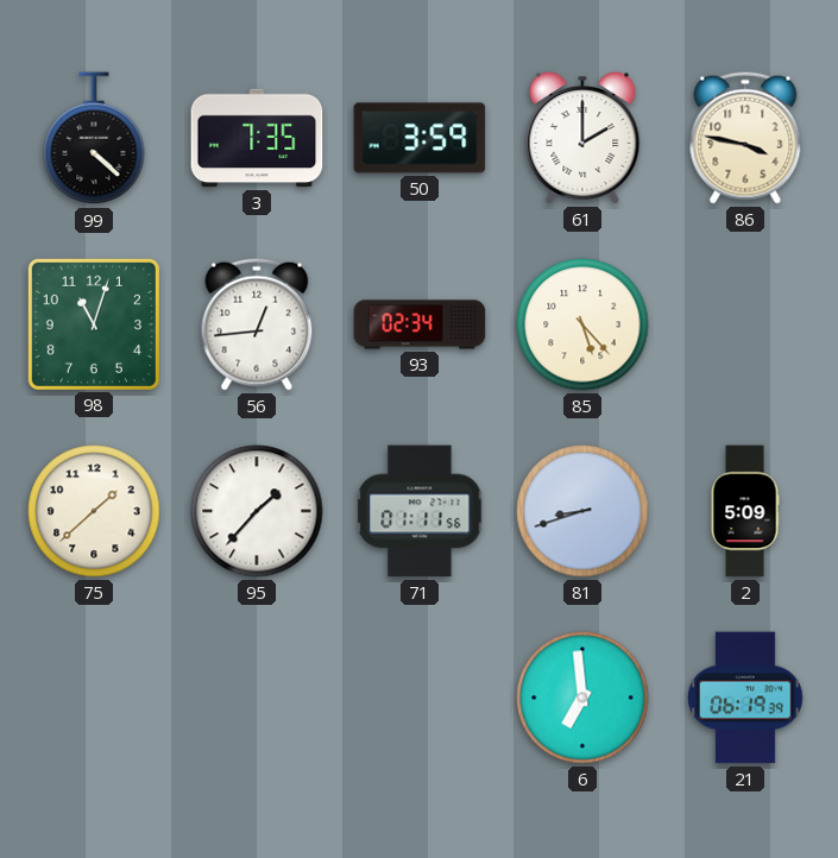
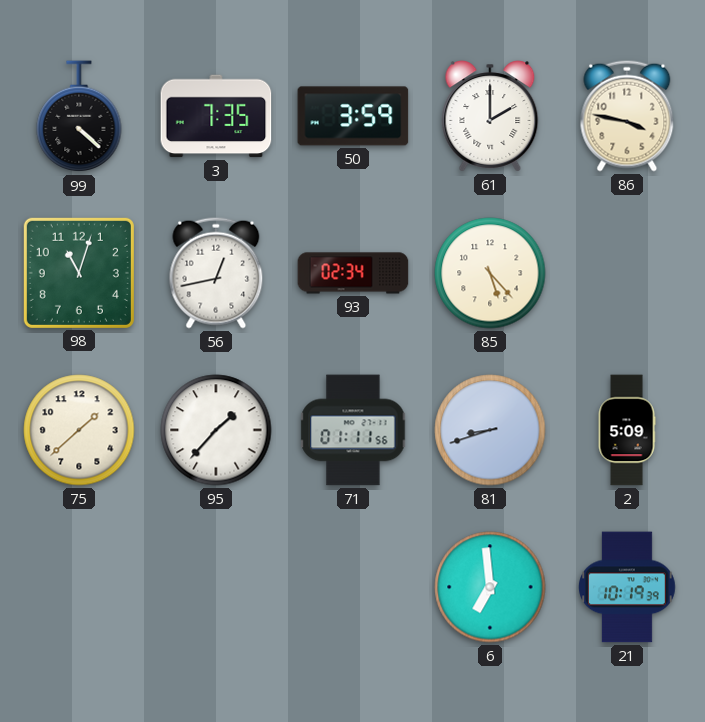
56: 12:44 -> 12:43
21: 06:19 -> 10:19
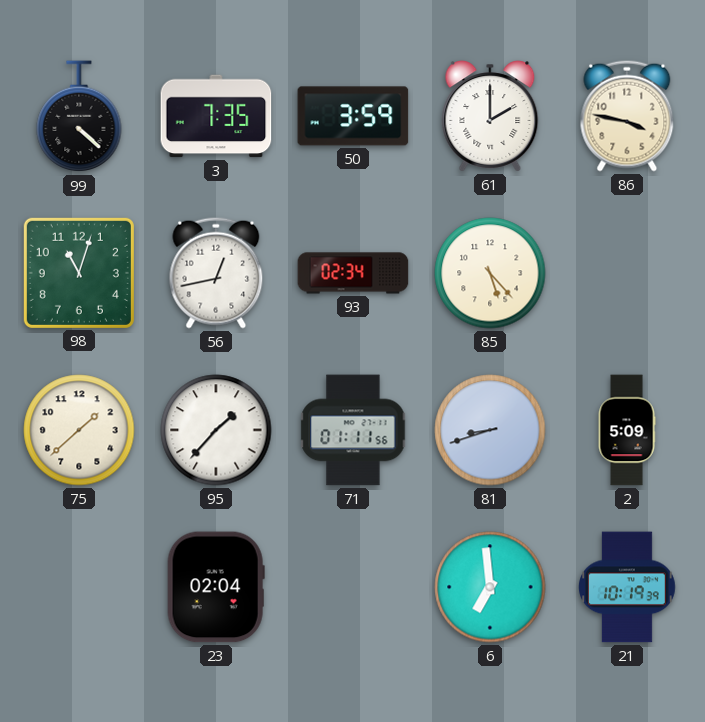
23: none -> 02:04
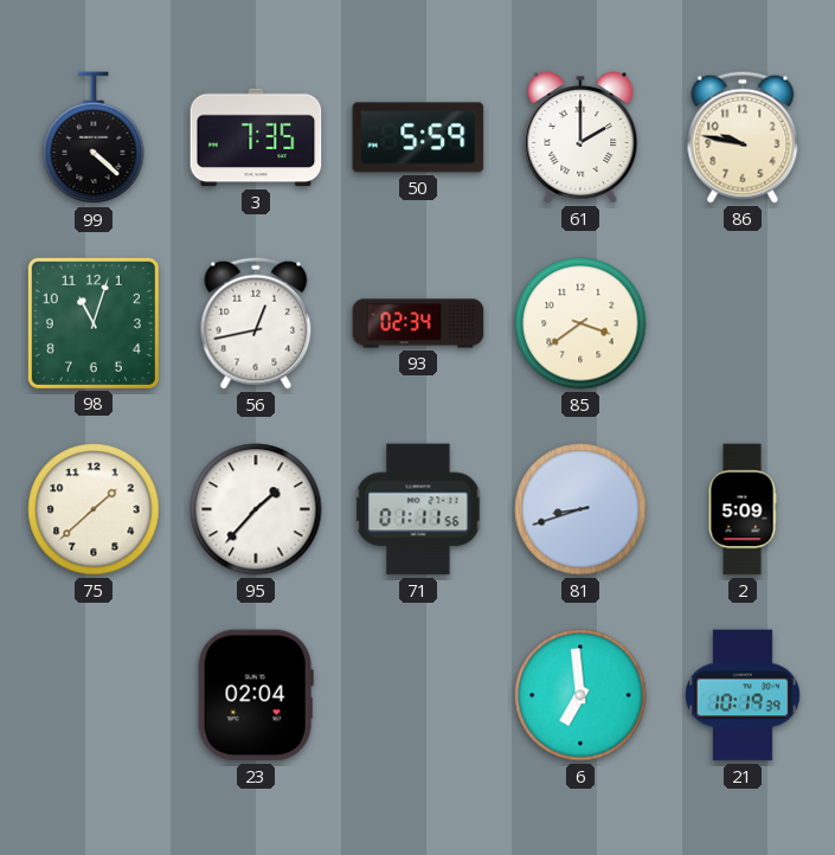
50: 3:59 -> 5:59
86: 3:47 -> 9:47
85: 5:23 -> 3:39
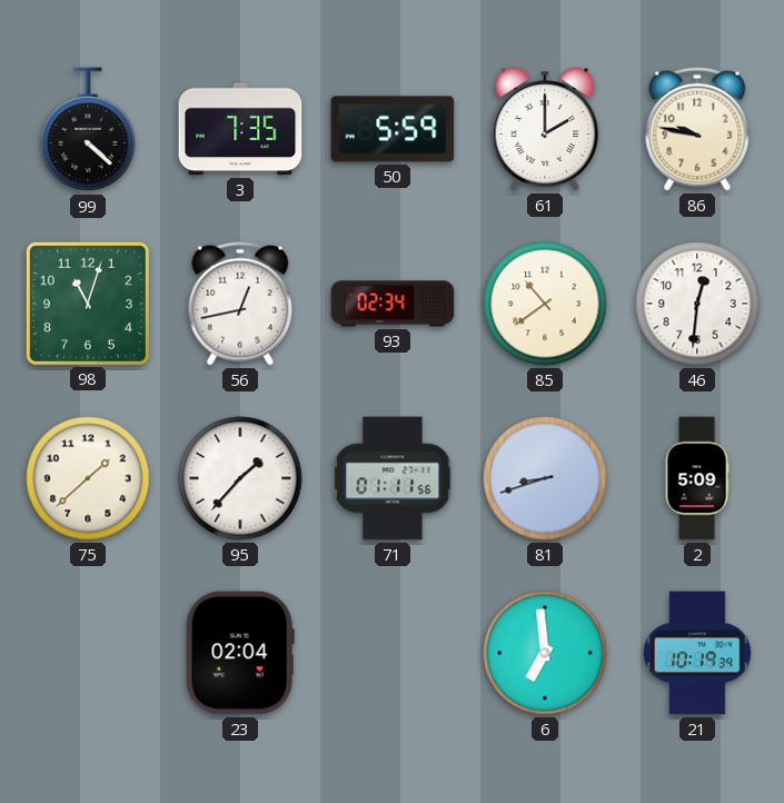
85: 3:39 -> 10:39
46: none -> 12:31
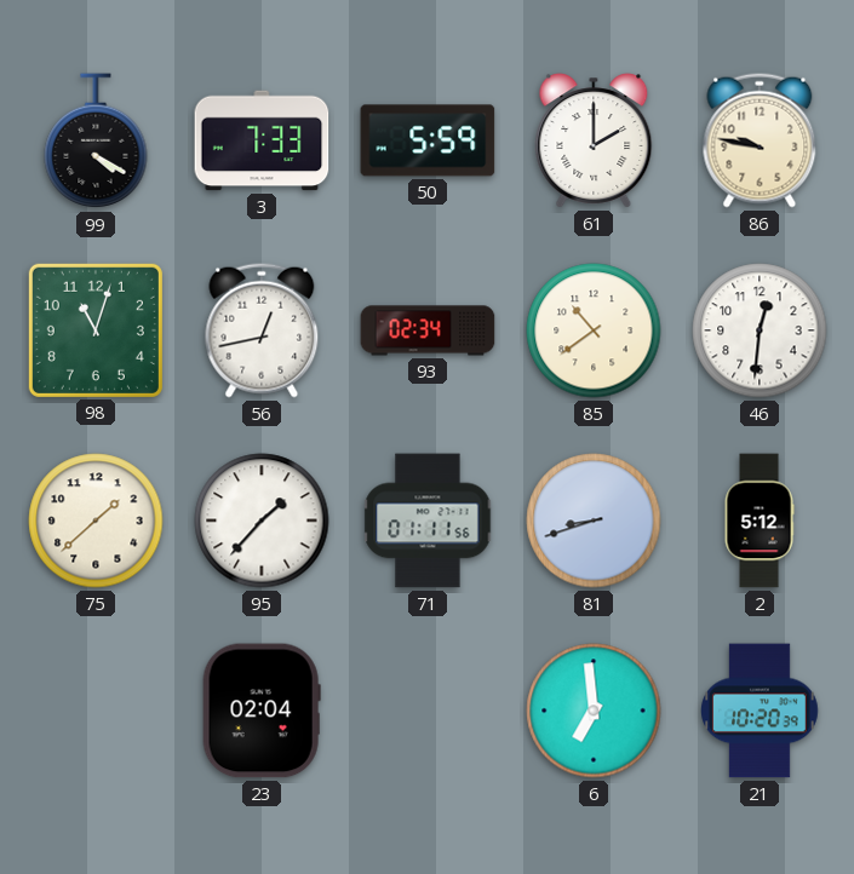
99: 4:22 -> 4:20
3: 7:35 -> 7:33
2: 5:09 -> 5:12
21: 10:19 -> 10:20
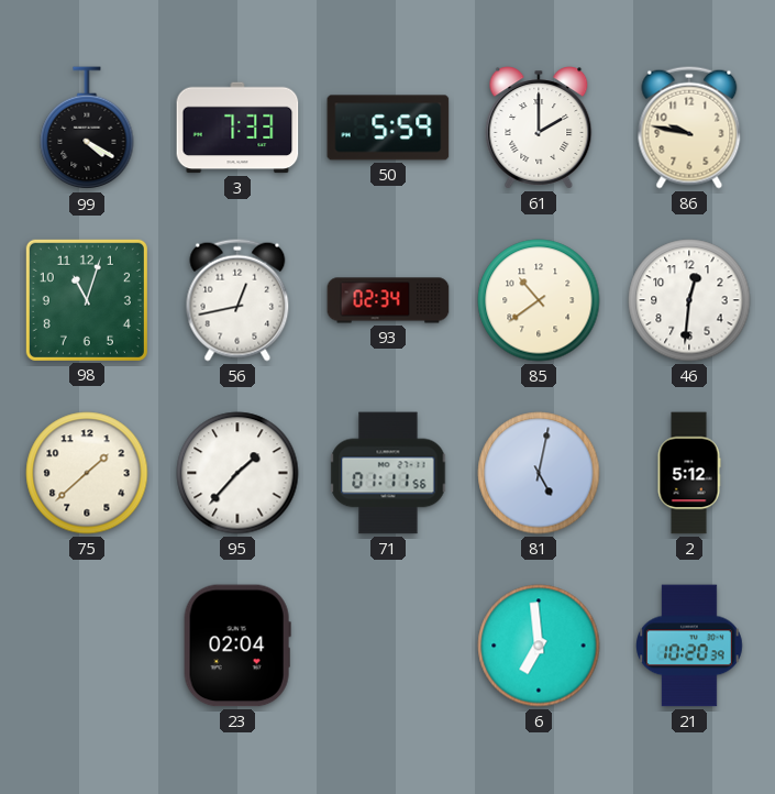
81: 8:42 -> 5:02
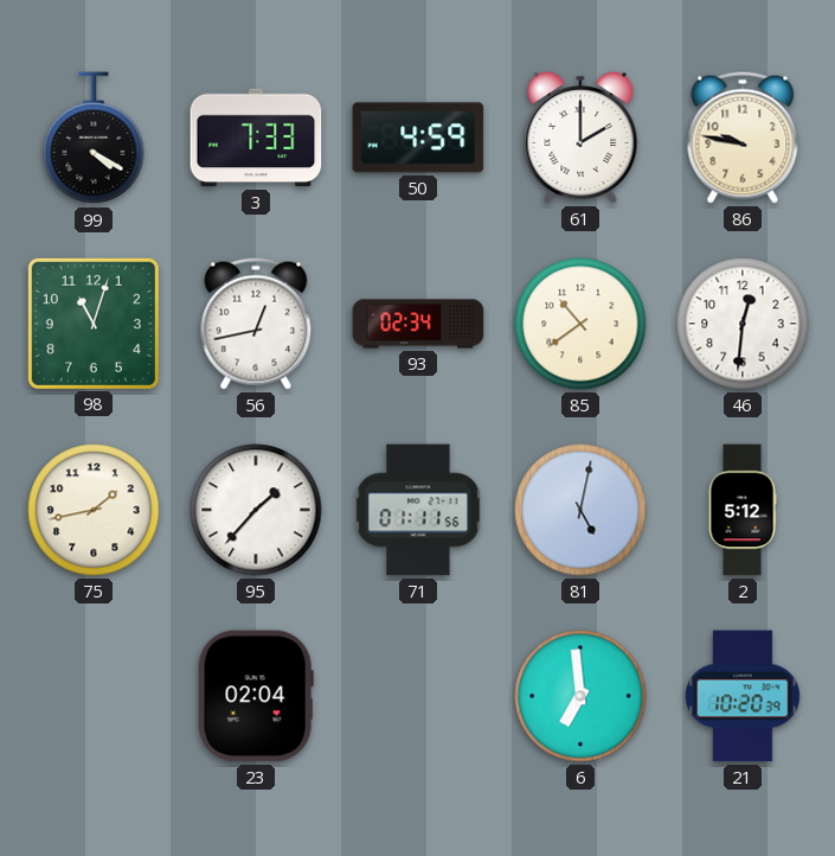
50: 5:59 -> 4:59
75: 1:38 -> 1:43
